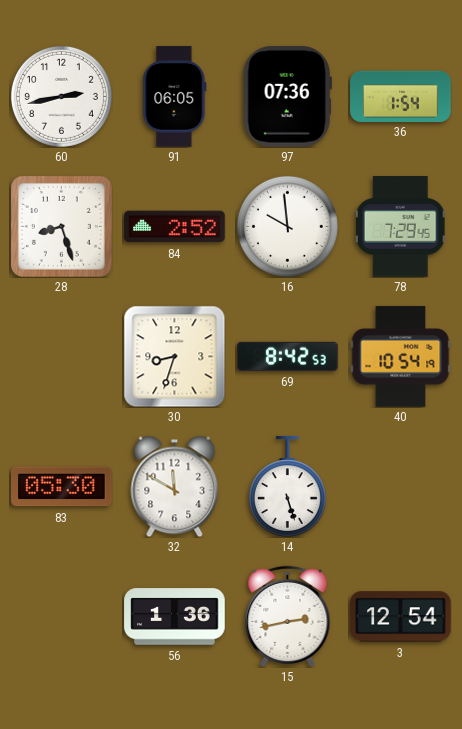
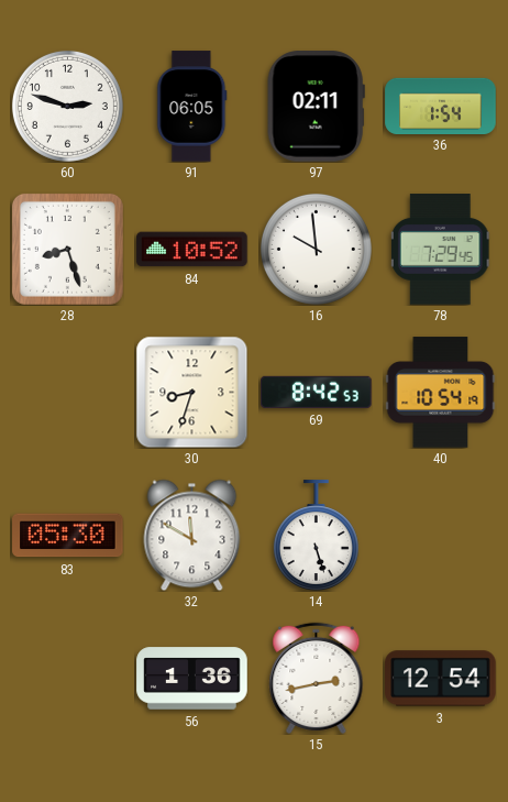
60: 2:43 -> 2:48
97: 07:36 -> 02:11
84: 2:52 -> 10:52
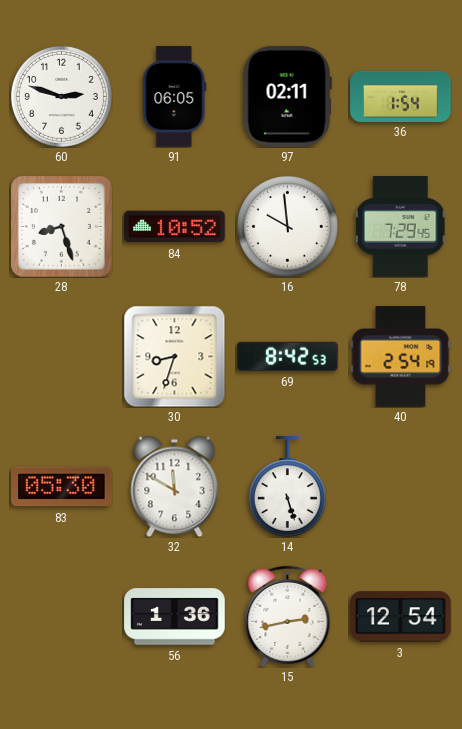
40: 10:54 -> 2:54
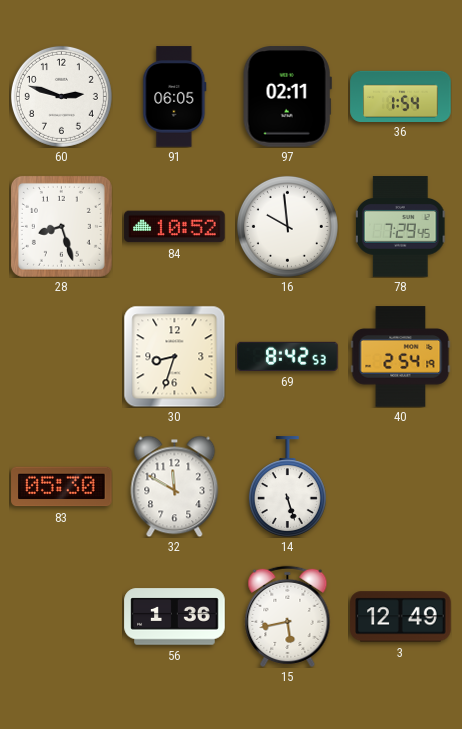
15: 2:43 -> 5:43
3: 12:54 -> 12:49
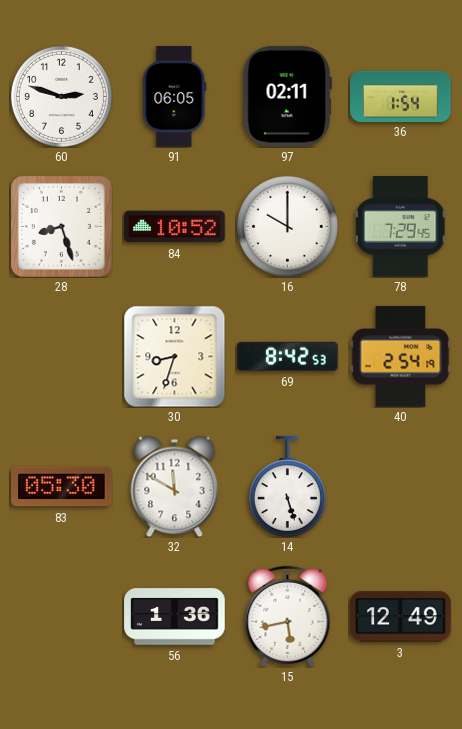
16: 9:59 -> 10:00
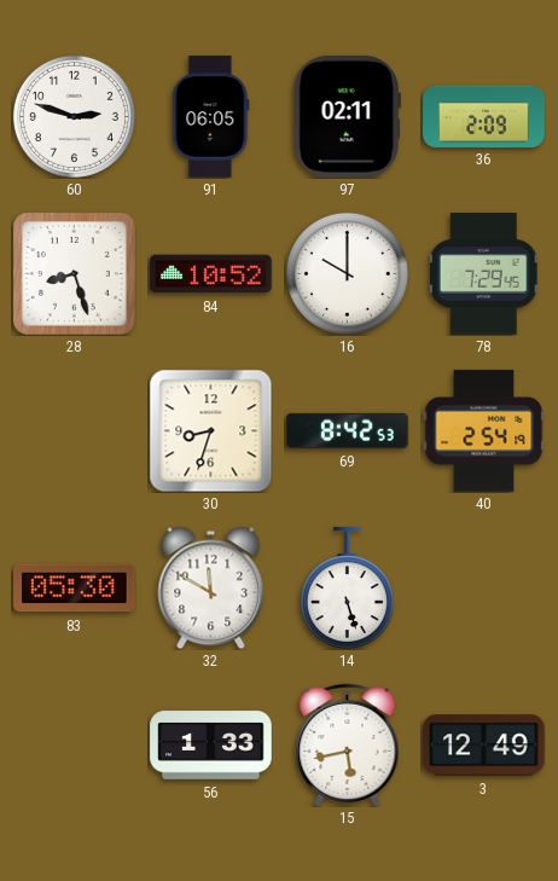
36: 1:54 -> 2:09
56: 1:36 -> 1:33
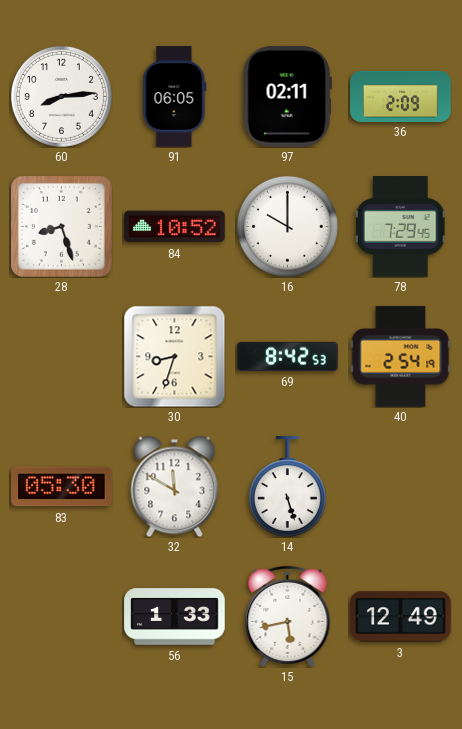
60: 2:48 -> 8:14
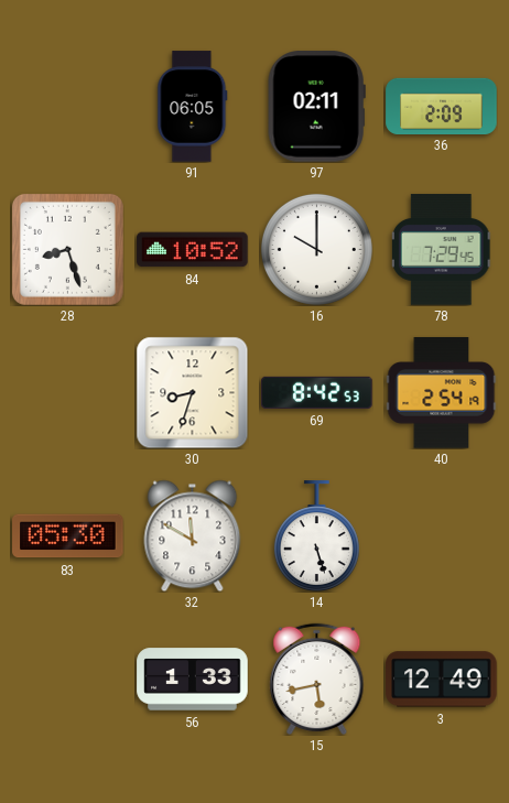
60: 8:14 -> none
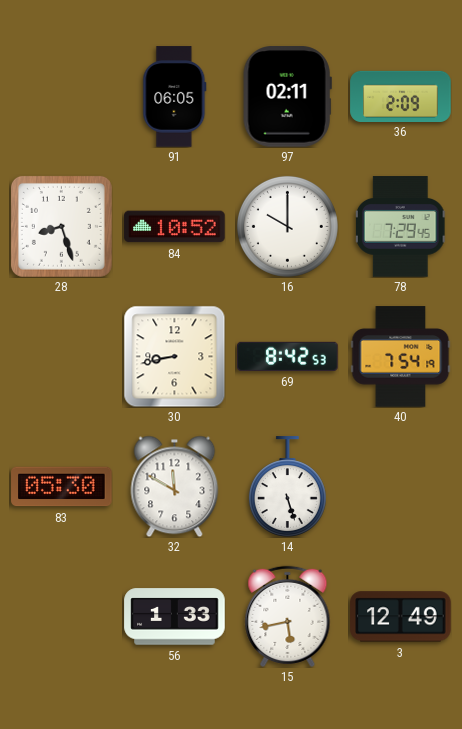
30: 8:33 -> 8:43
40: 2:54 -> 7:54
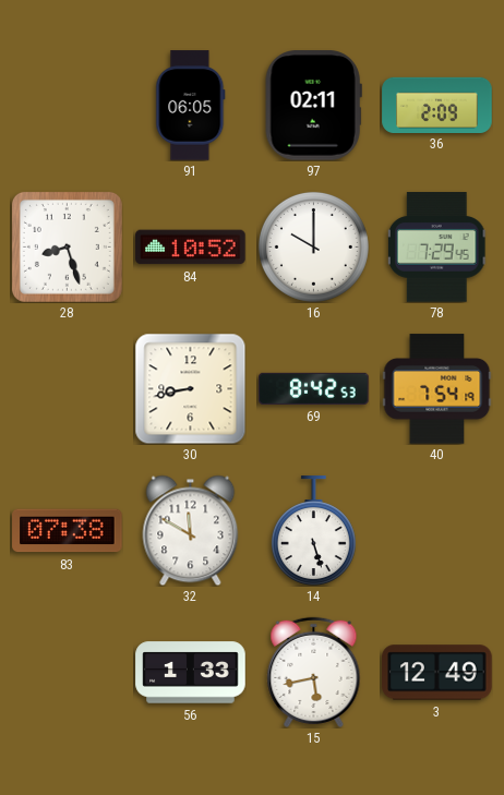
83: 05:30 -> 07:38
